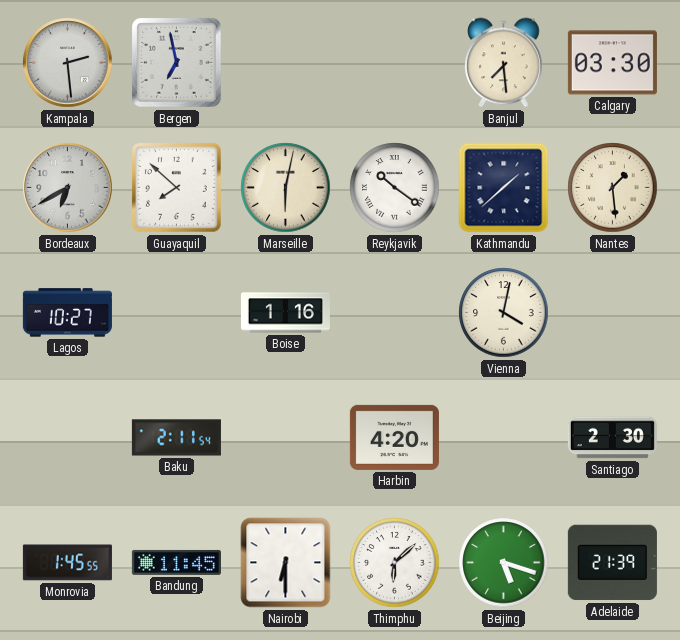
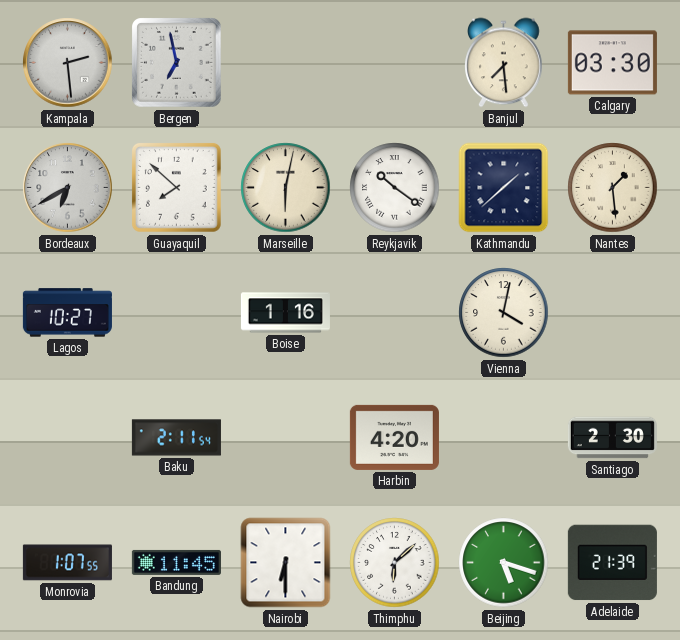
Monrovia: 1:45 -> 1:07
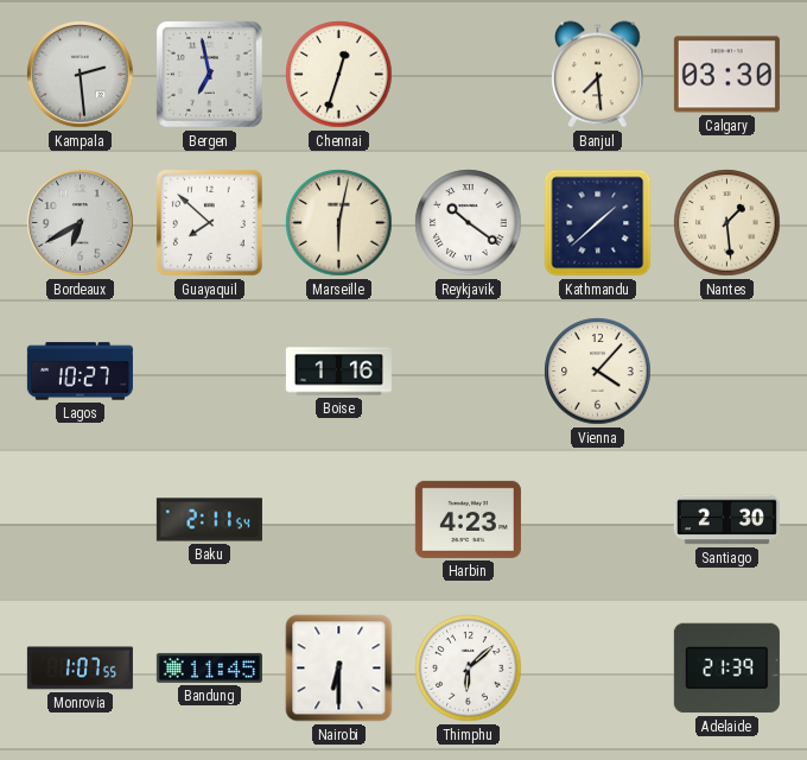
Chennai: none -> 12:33
Vienna: 4:02 -> 4:07
Harbin: 4:20 -> 4:23
Beijing: 5:18 -> none
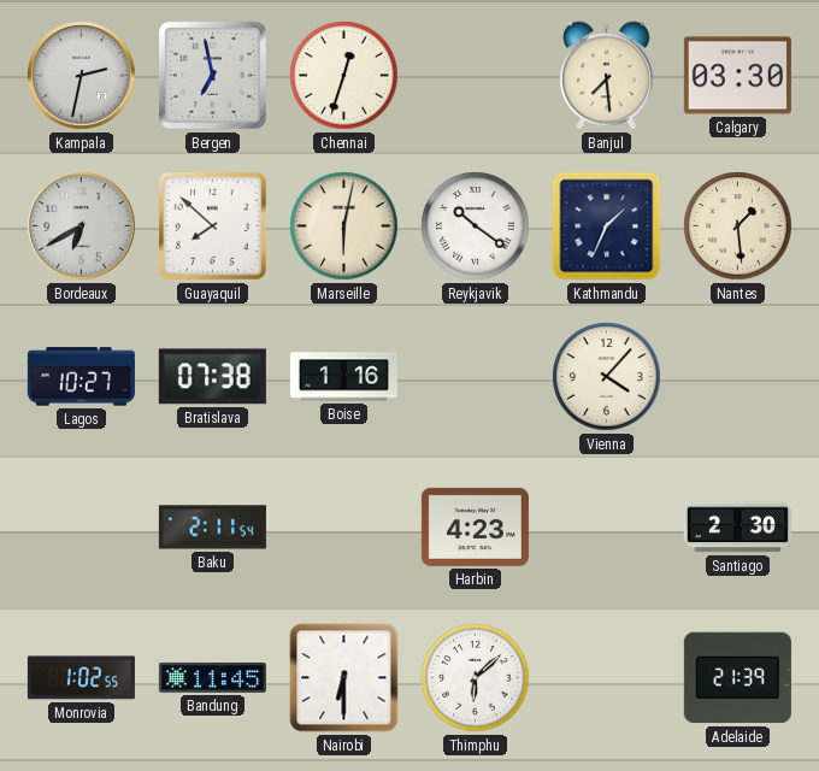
Kampala: 2:29 -> 2:32
Kathmandu: 1:38 -> 1:34
Bratislava: none -> 07:38
Monrovia: 1:07 -> 1:02
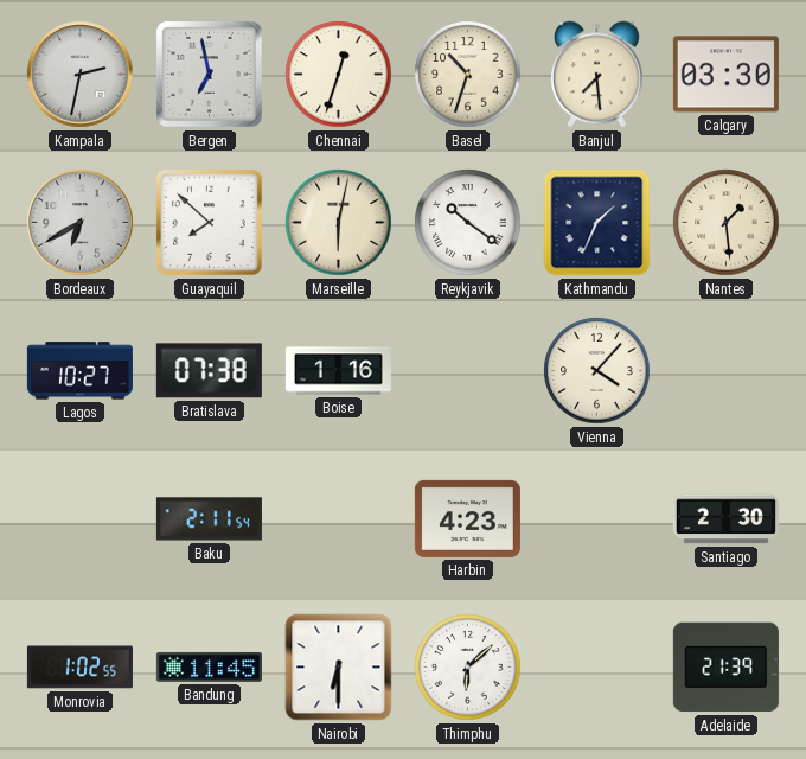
Basel: none -> 10:33
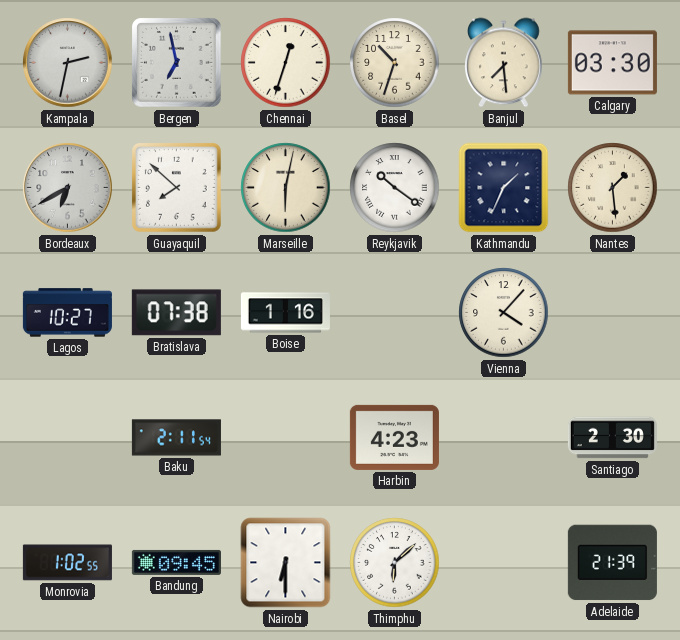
Bandung: 11:45 -> 09:45
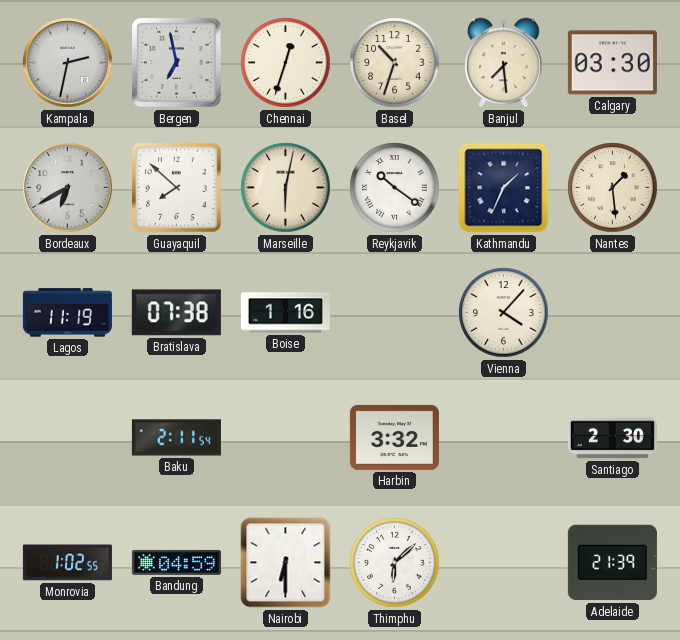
Lagos: 10:27 -> 11:19
Harbin: 4:23 -> 3:32
Bandung: 09:45 -> 04:59
